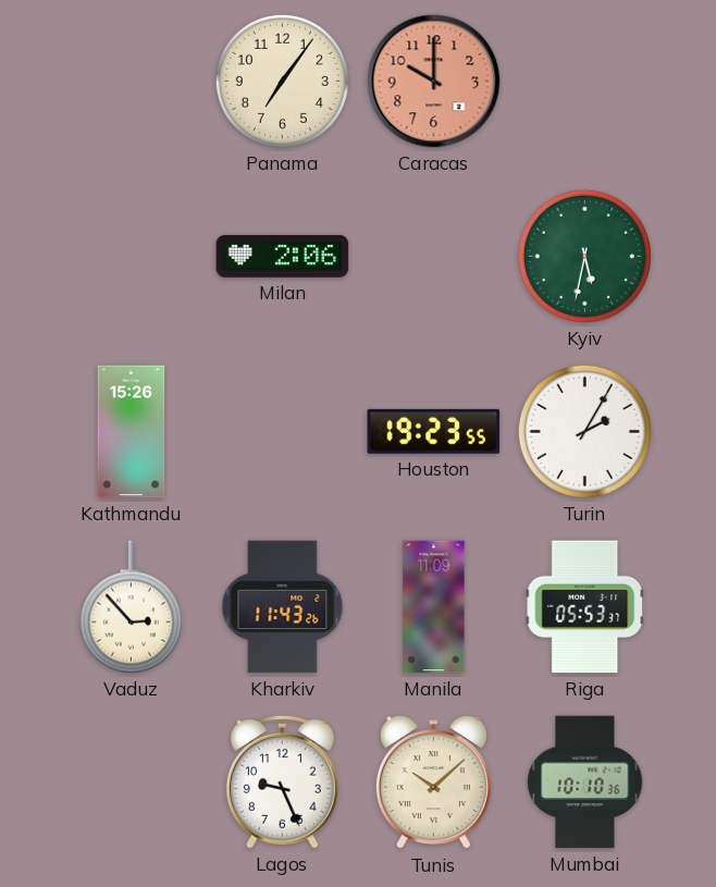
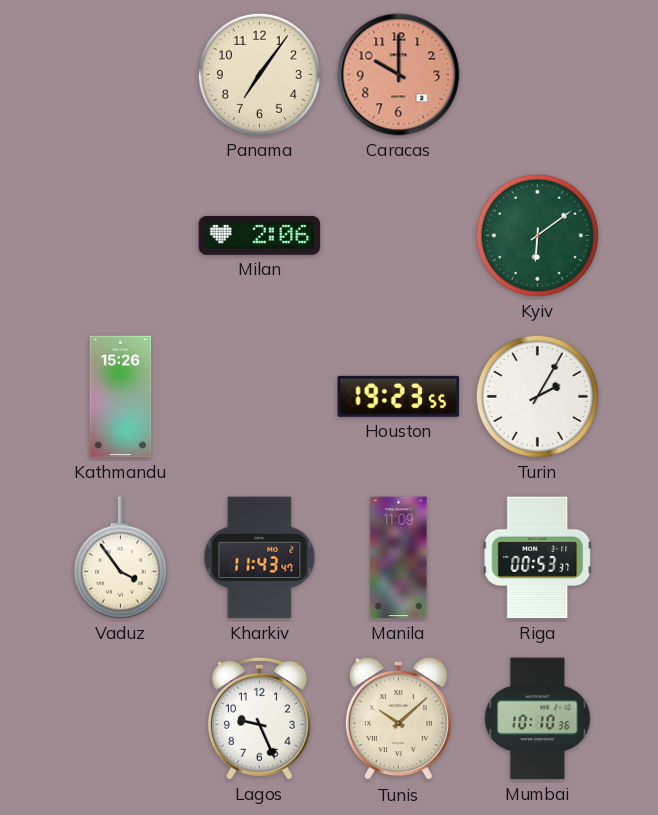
Kyiv: 5:32 -> 6:09
Vaduz: 2:53 -> 3:54
Kharkiv: 11:43:26 -> 11:43:47
Riga: 05:53 -> 00:53
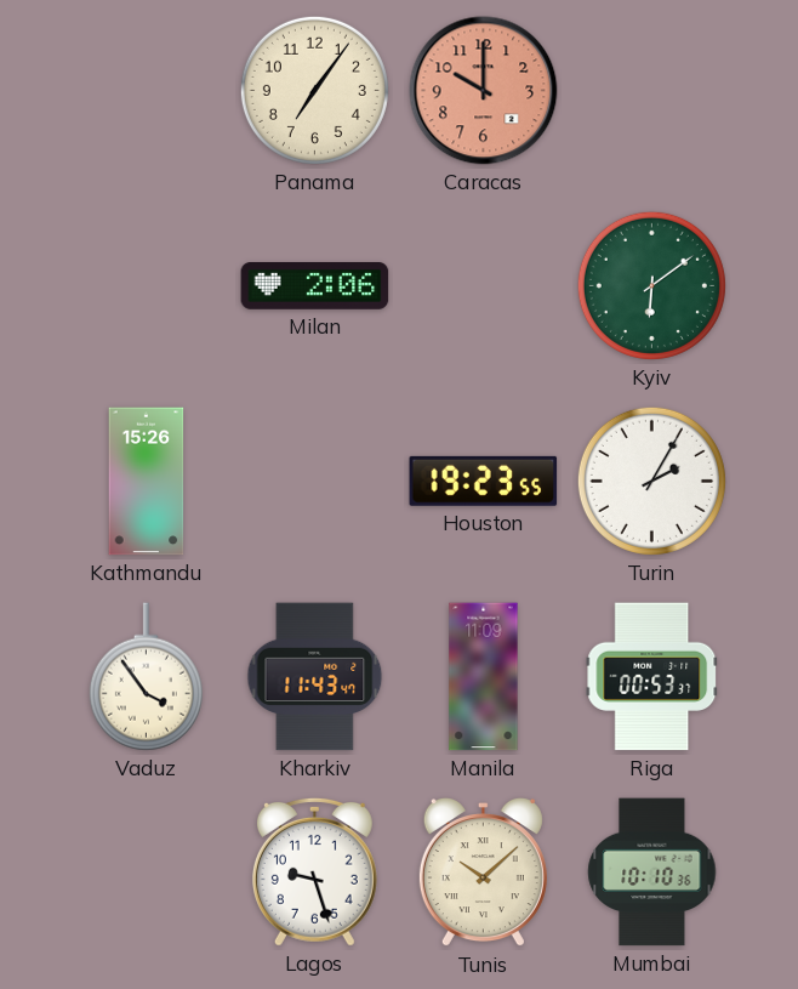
Lagos: 9:26 -> 9:27
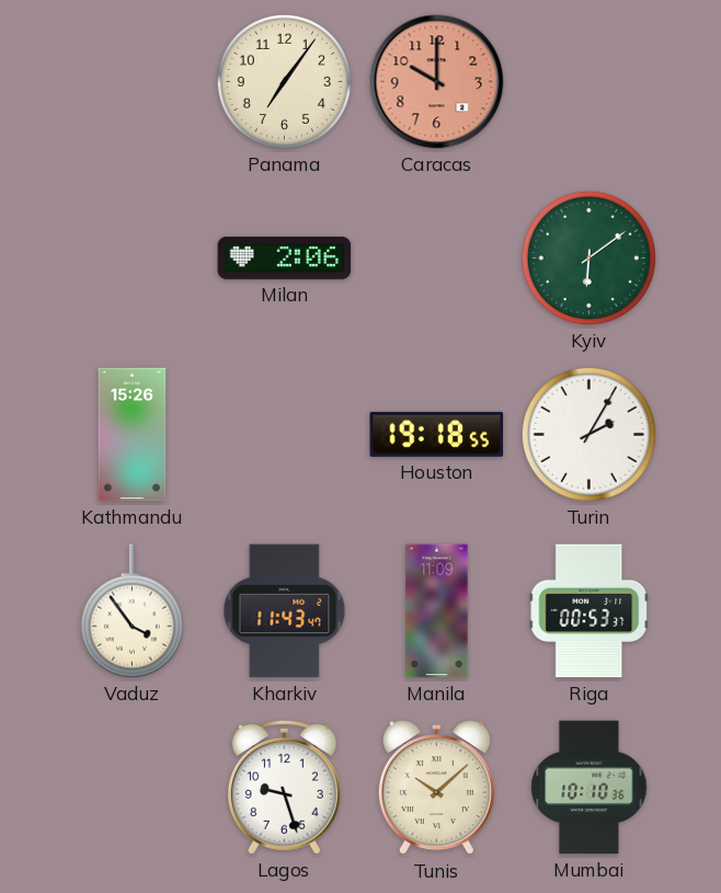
Houston: 19:23 -> 19:18
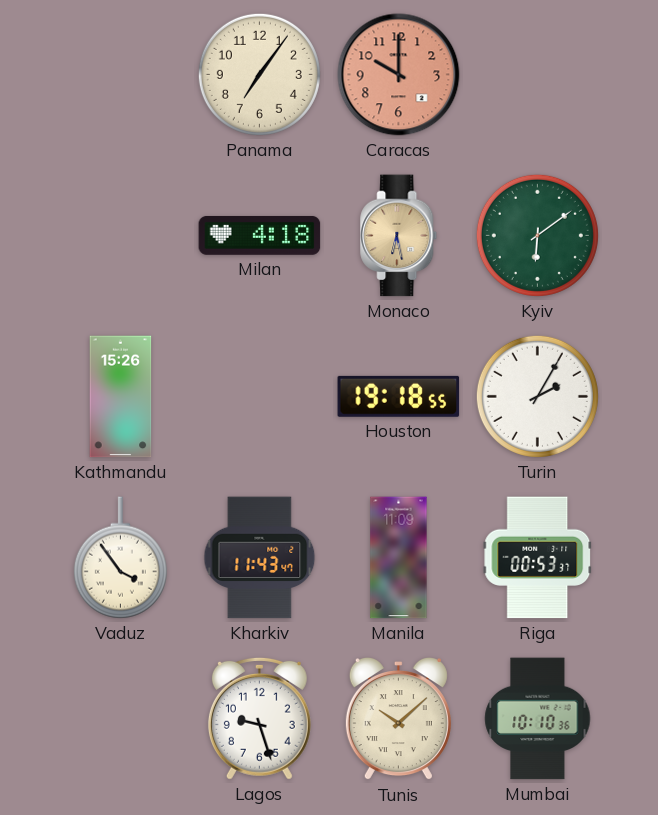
Milan: 2:06 -> 4:18
Monaco: none -> 6:28
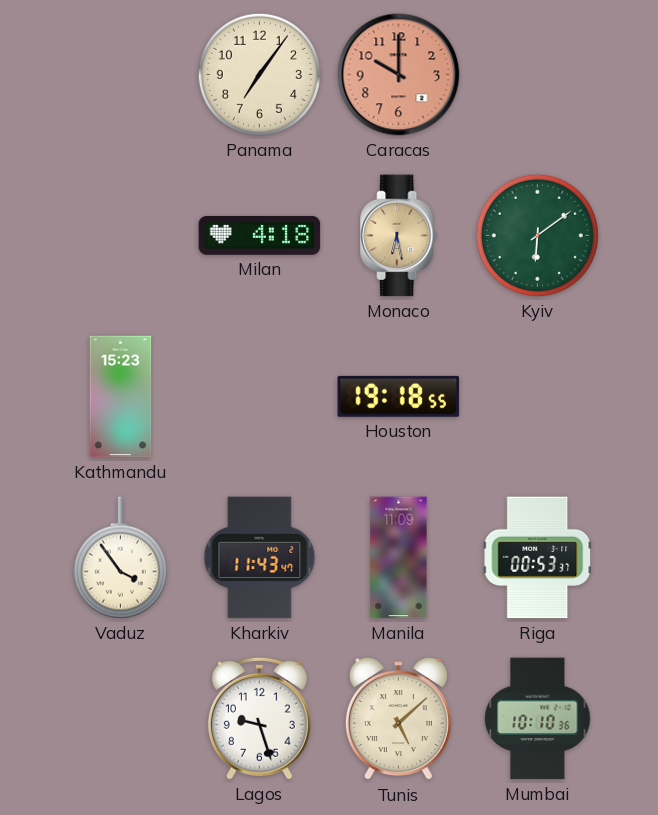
Kathmandu: 15:26 -> 15:23
Turin: 2:05 -> none
Tunis: 10:08 -> 5:08
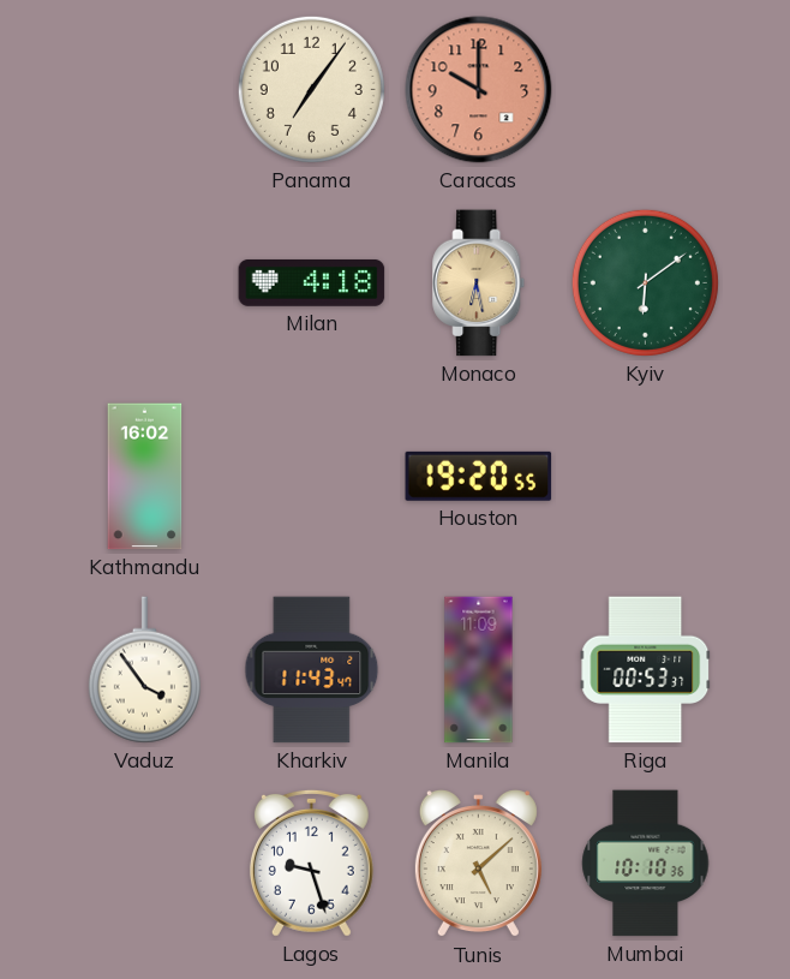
Kathmandu: 15:23 -> 16:02
Houston: 19:18 -> 19:20
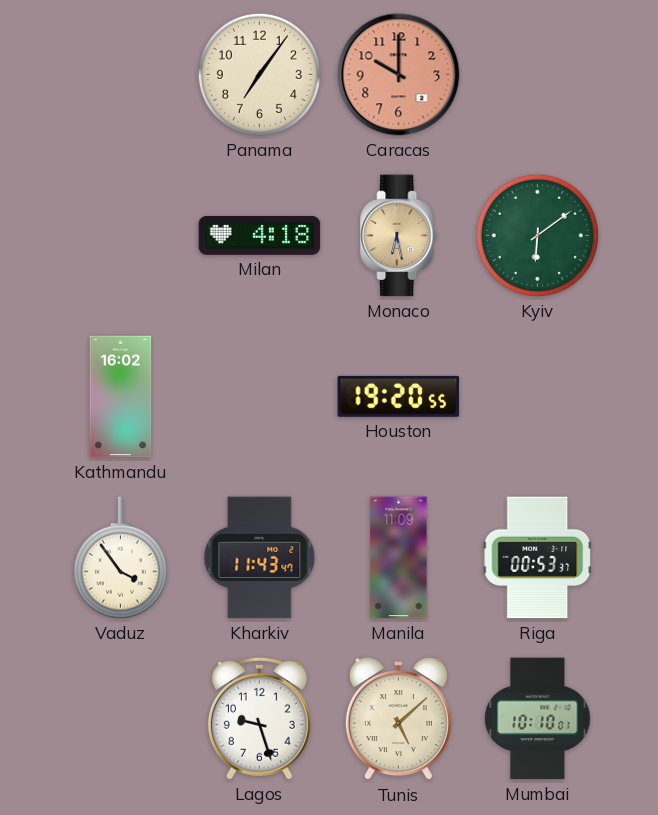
Mumbai: 10:10:36 -> 10:10:01
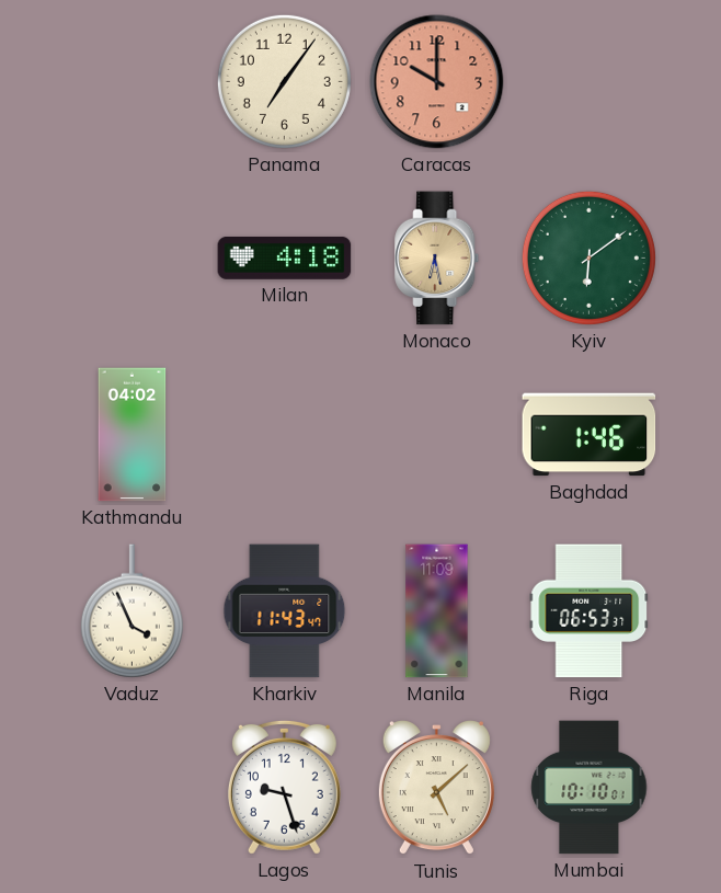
Kathmandu: 16:02 -> 04:02
Houston: 19:20 -> none
Baghdad: none -> 1:46
Vaduz: 3:54 -> 3:56
Riga: 00:53 -> 06:53
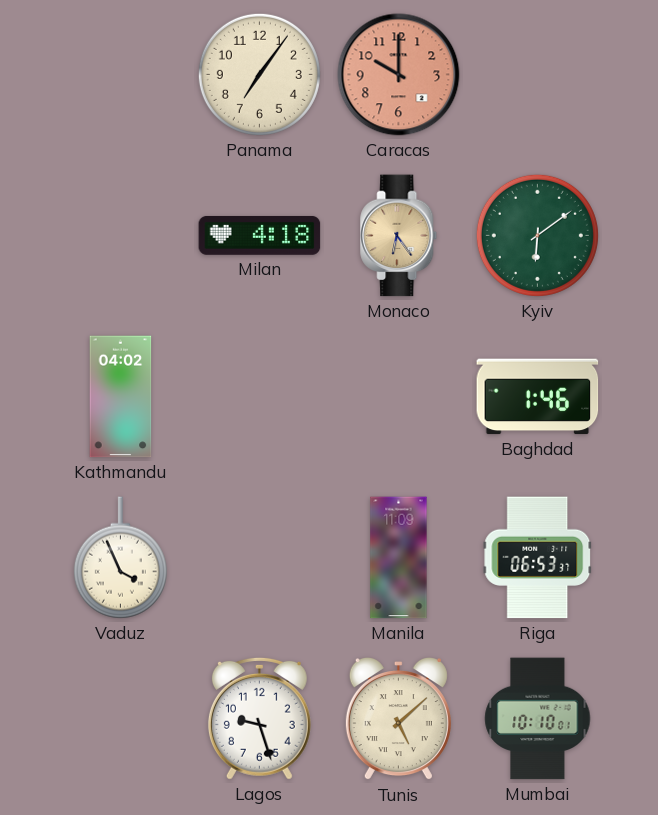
Monaco: 6:28 -> 6:24
Kharkiv: 11:43 -> none
